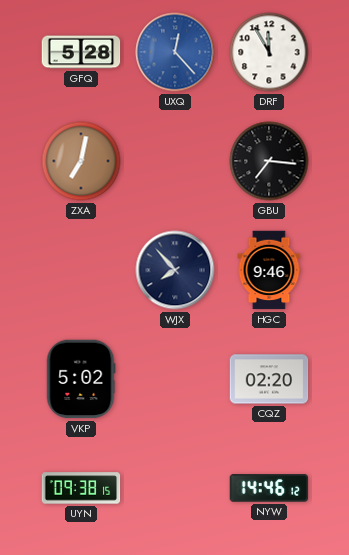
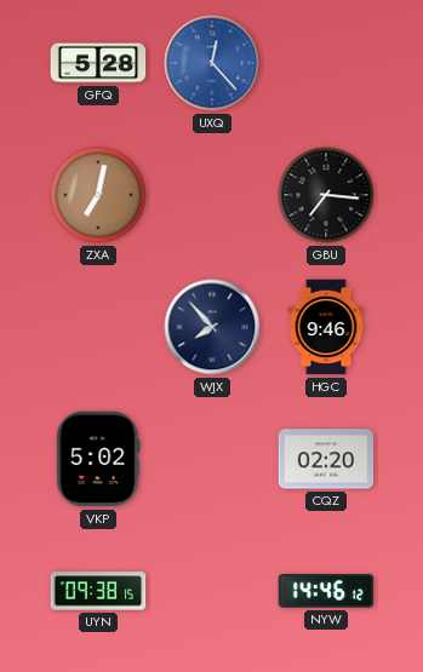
DRF: 11:55 -> none
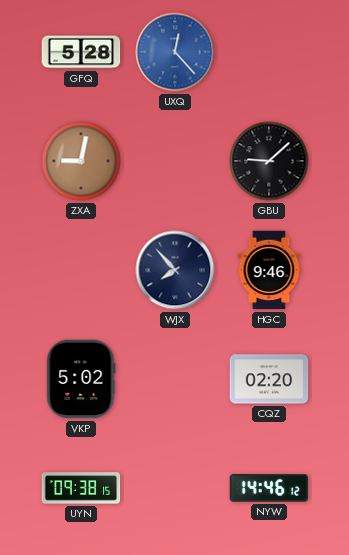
ZXA: 7:02 -> 9:02
GBU: 7:16 -> 9:08
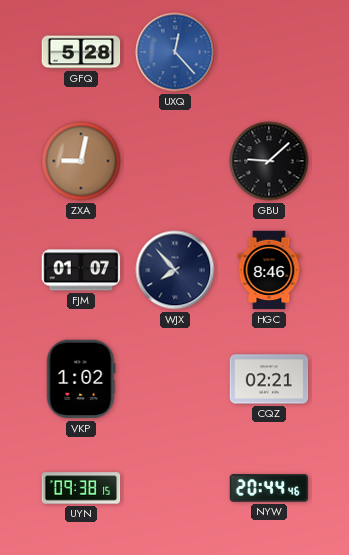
FJM: none -> 01:07
HGC: 9:46 -> 8:46
VKP: 5:02 -> 1:02
CQZ: 02:20 -> 02:21
NYW: 14:46 -> 20:44
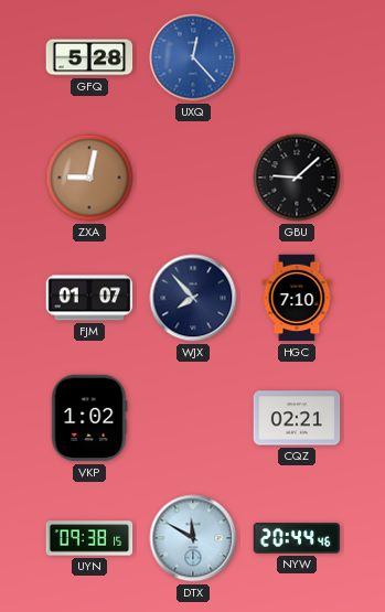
HGC: 8:46 -> 7:10
DTX: none -> 11:50
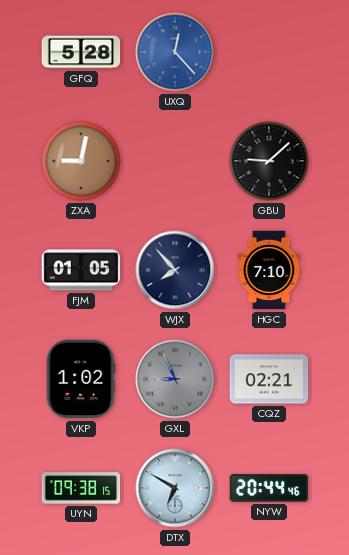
FJM: 01:07 -> 01:05
GXL: none -> 8:56
DTX: 11:50 -> 6:50
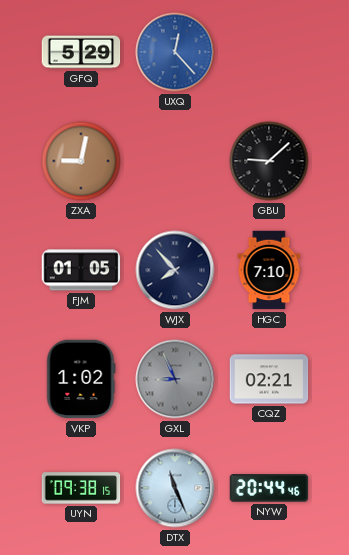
GFQ: 5:28 -> 5:29
DTX: 6:50 -> 11:26
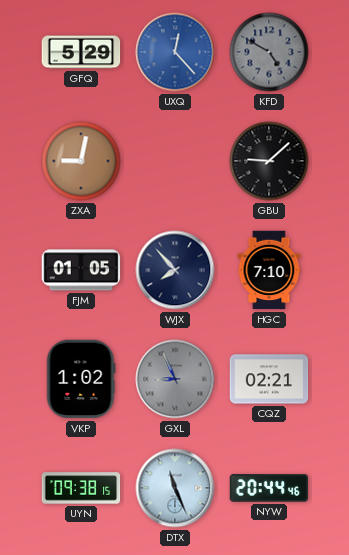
KFD: none -> 4:50
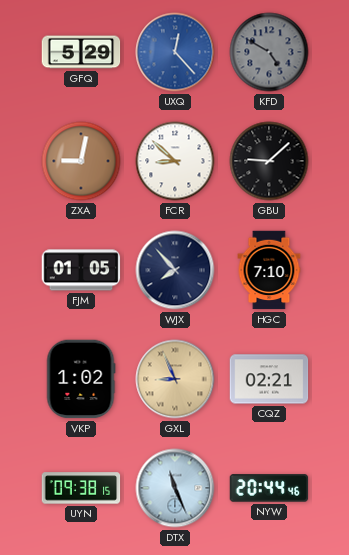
FCR: none -> 8:52
GXL dial: grey -> champagne
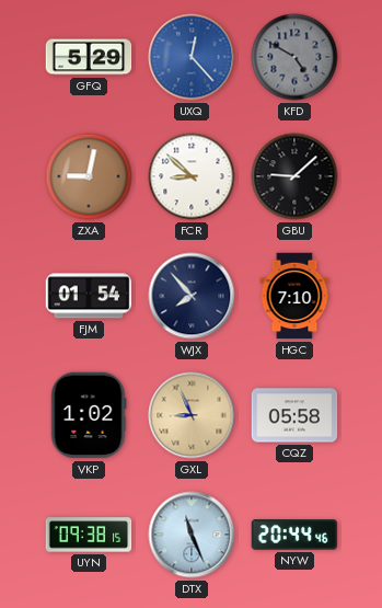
FJM: 01:05 -> 01:54
CQZ: 02:21 -> 05:58
